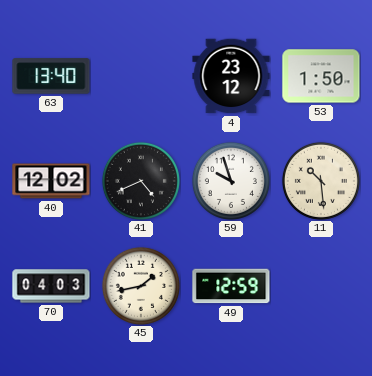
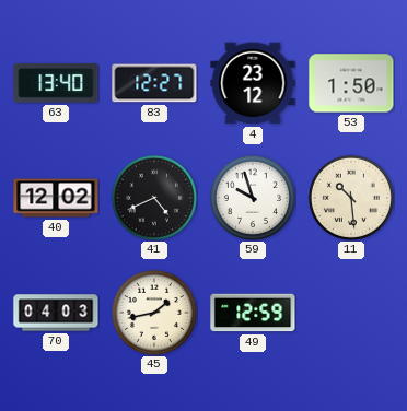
83: none -> 12:27
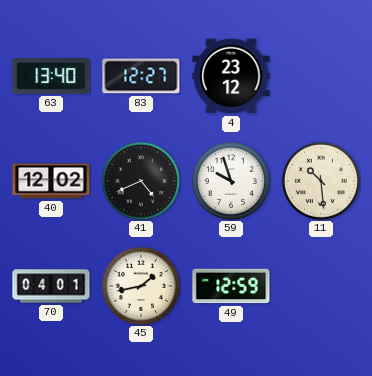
53: 1:50 -> none
70: 04:03 -> 04:01
